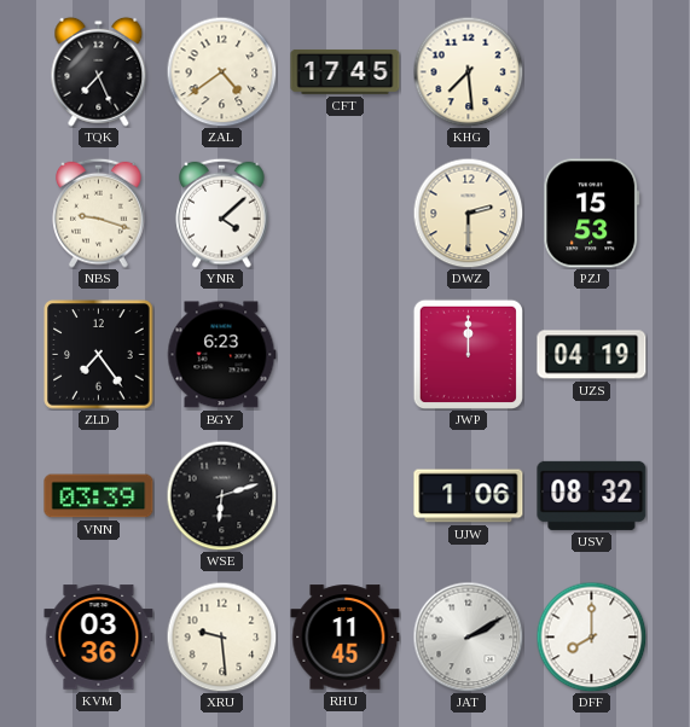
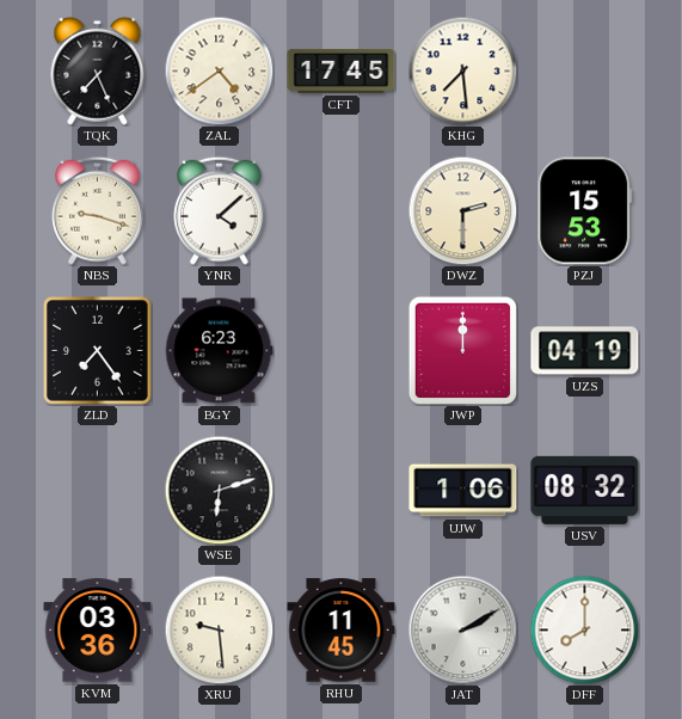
VNN: 03:39 -> none
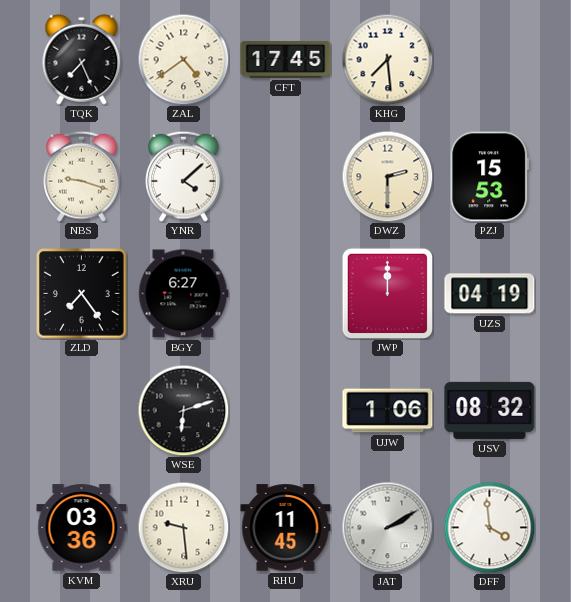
BGY: 6:23 -> 6:27
DFF: 8:00 -> 3:59
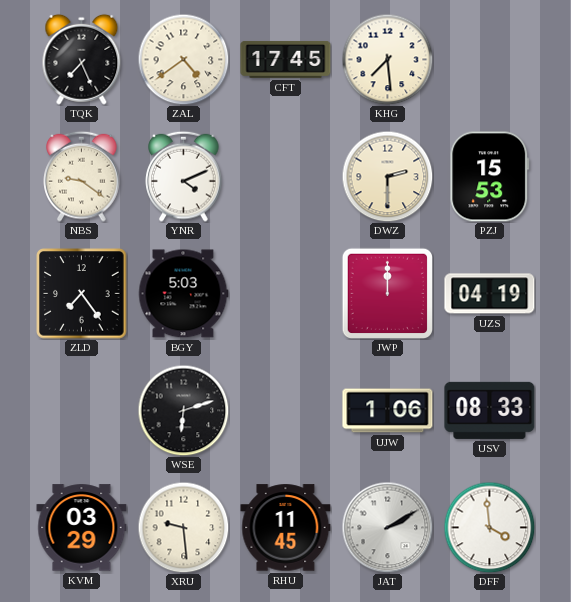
NBS: 9:18 -> 9:21
YNR: 4:08 -> 4:11
BGY: 6:27 -> 5:03
USV: 08:32 -> 08:33
KVM: 03:36 -> 03:29
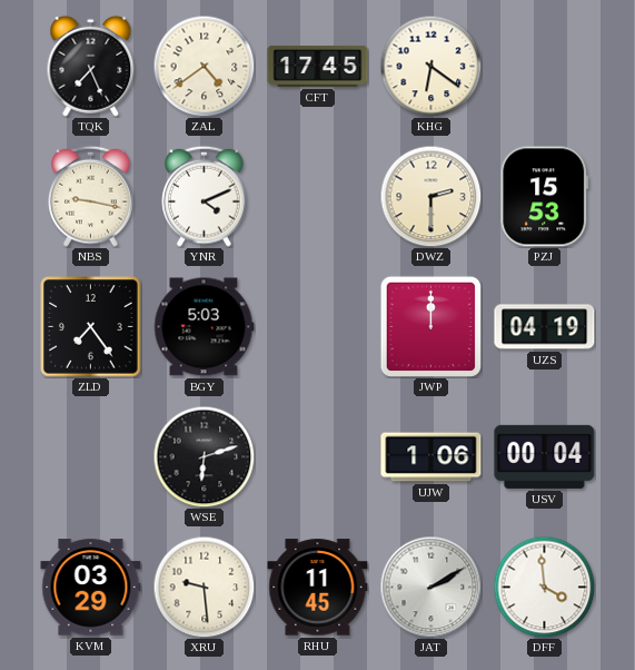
KHG: 7:29 -> 6:21
NBS: 9:21 -> 9:17
USV: 08:33 -> 00:04
